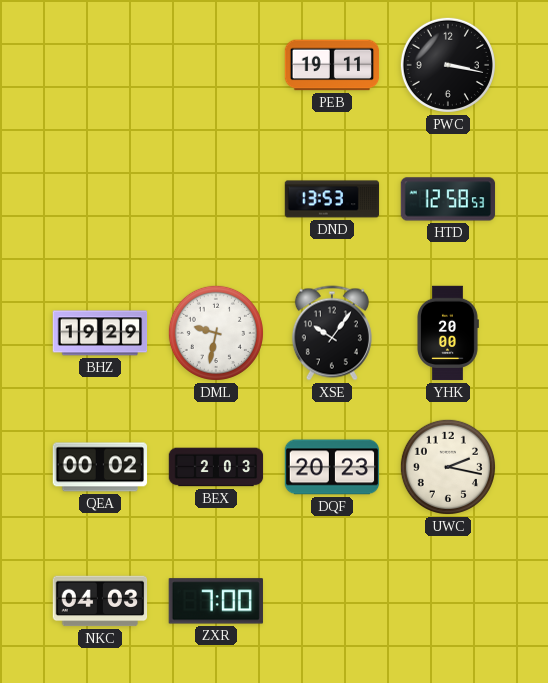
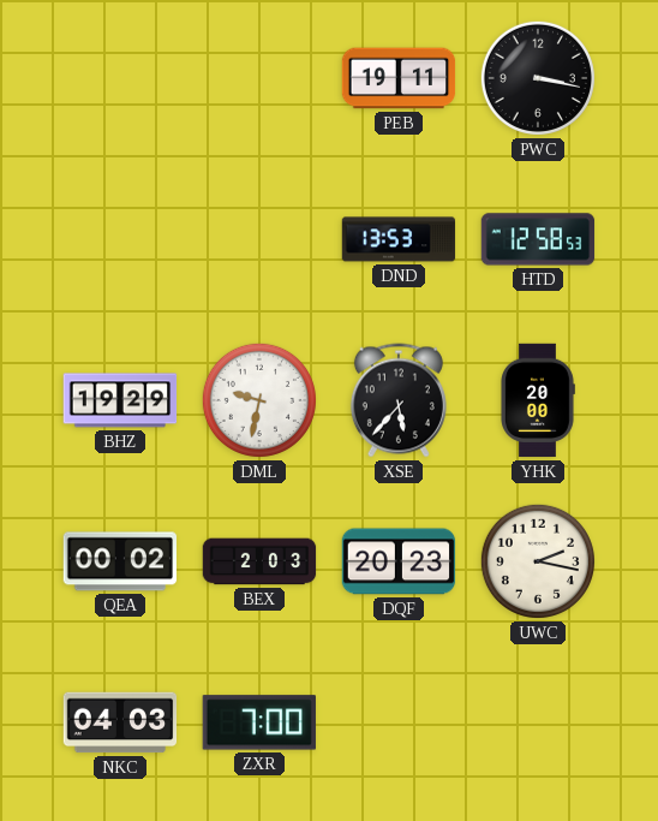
XSE: 10:06 -> 5:37
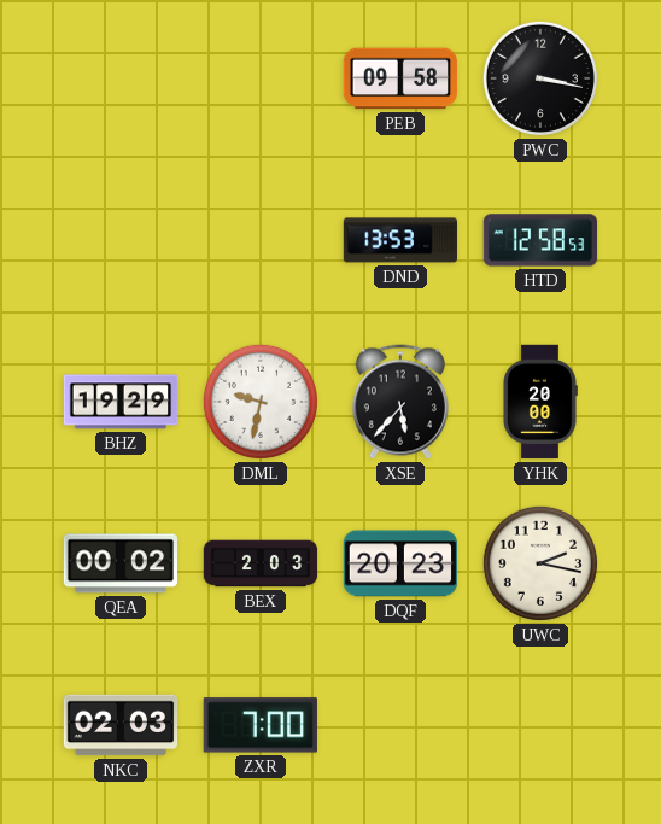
PEB: 19:11 -> 09:58
NKC: 04:03 -> 02:03
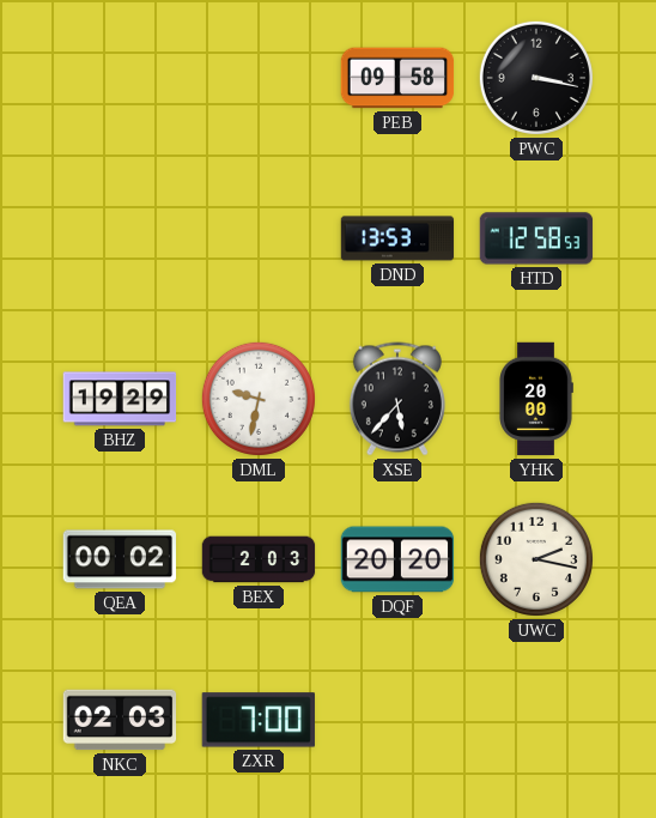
DQF: 20:23 -> 20:20
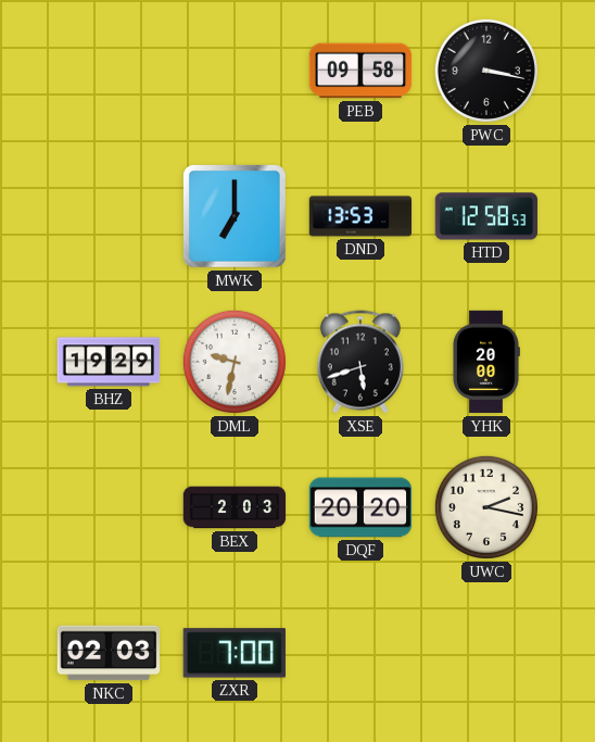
MWK: none -> 7:00
XSE: 5:37 -> 5:42
QEA: 00:02 -> none
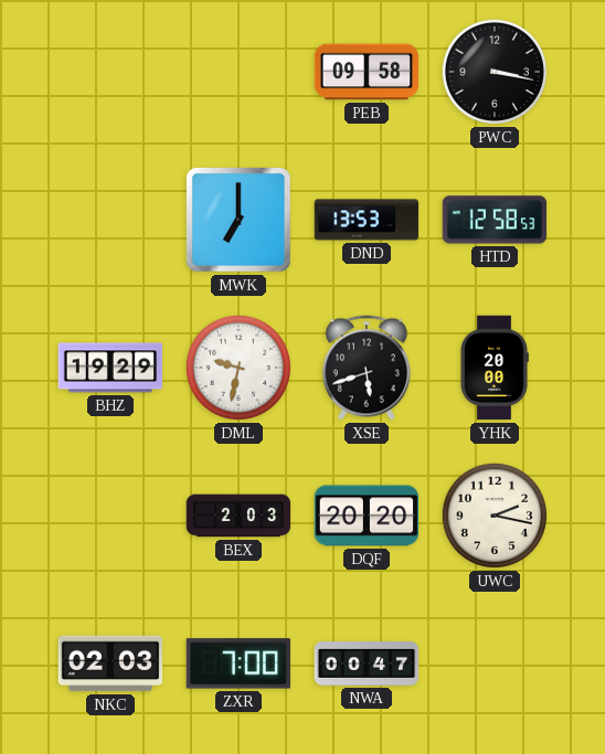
NWA: none -> 00:47
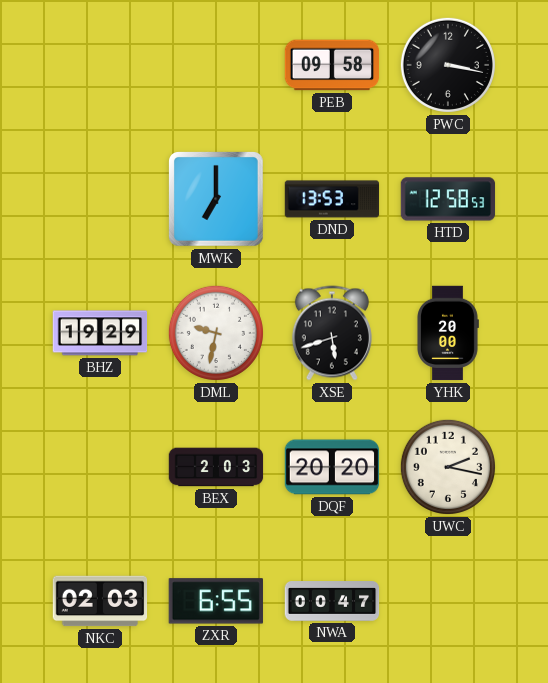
ZXR: 7:00 -> 6:55
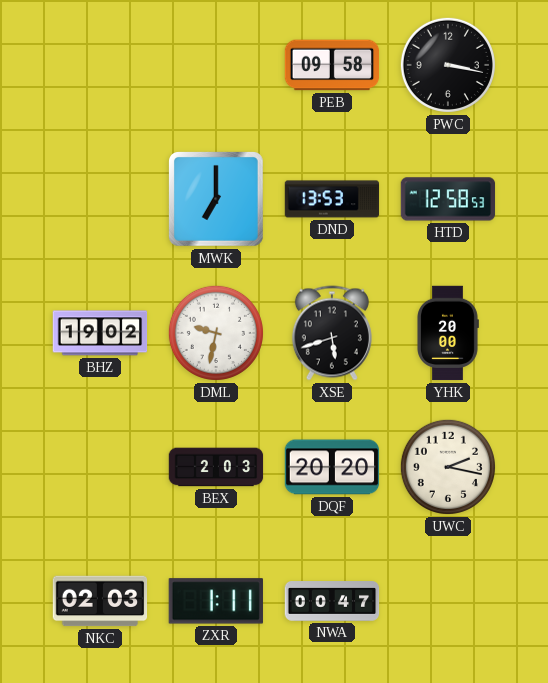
BHZ: 19:29 -> 19:02
ZXR: 6:55 -> 1:11
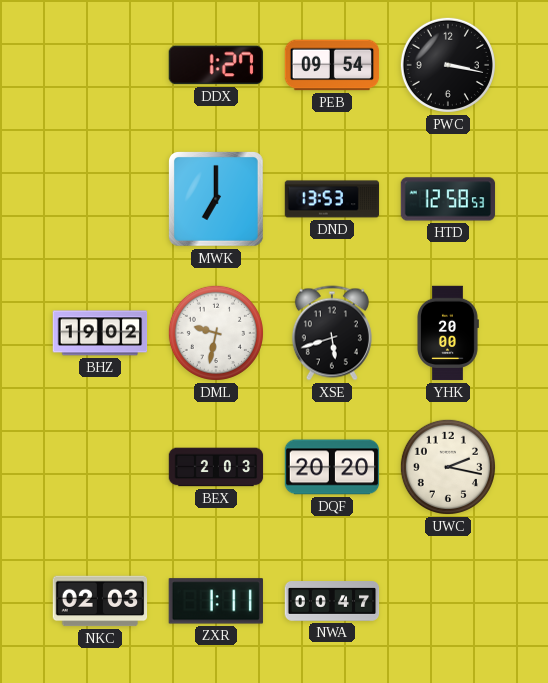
DDX: none -> 1:27
PEB: 09:58 -> 09:54
